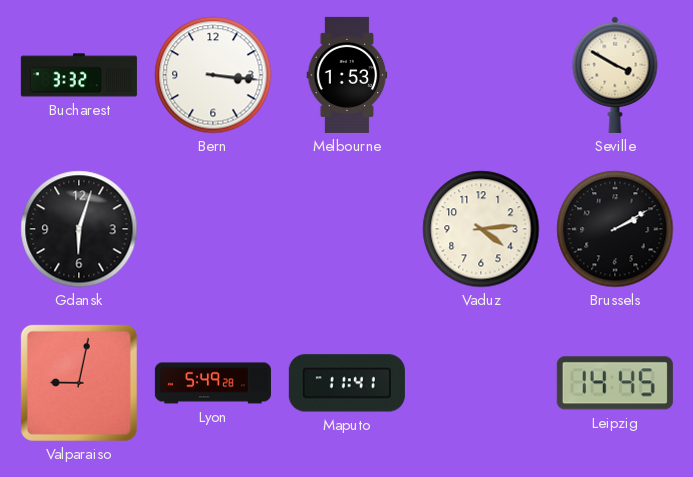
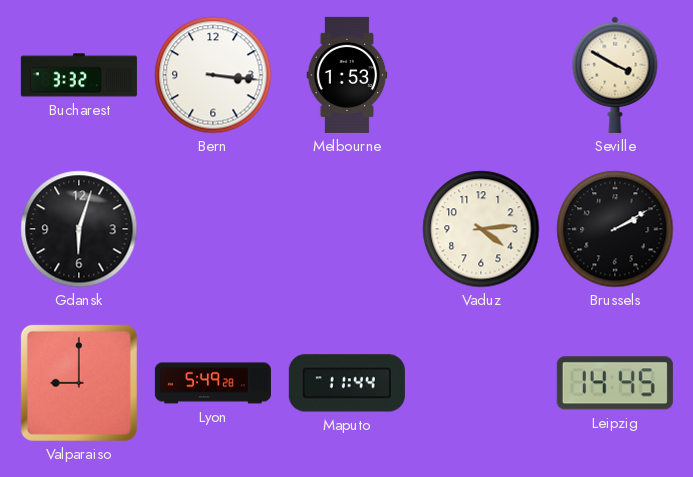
Valparaiso: 9:02 -> 9:00
Maputo: 11:41 -> 11:44
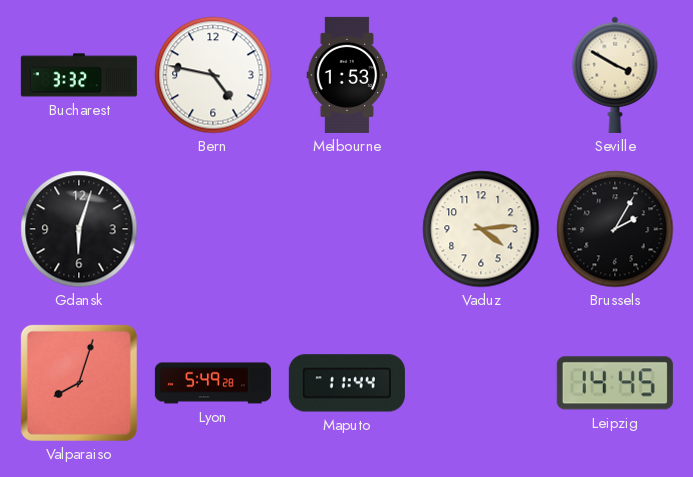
Bern: 3:16 -> 4:47
Brussels: 2:10 -> 2:05
Valparaiso: 9:00 -> 8:03
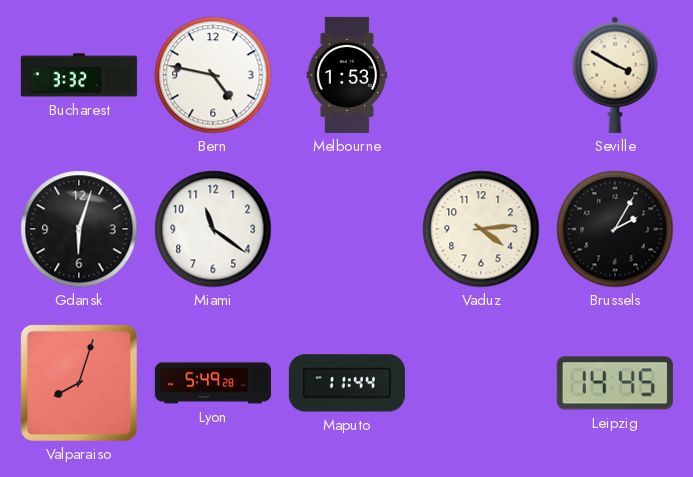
Miami: none -> 11:21
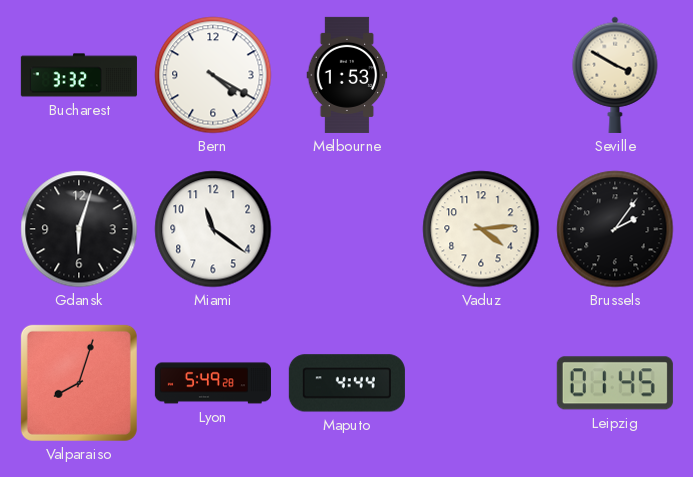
Bern: 4:47 -> 4:20
Brussels: 2:05 -> 2:06
Maputo: 11:44 -> 4:44
Leipzig: 14:45 -> 01:45
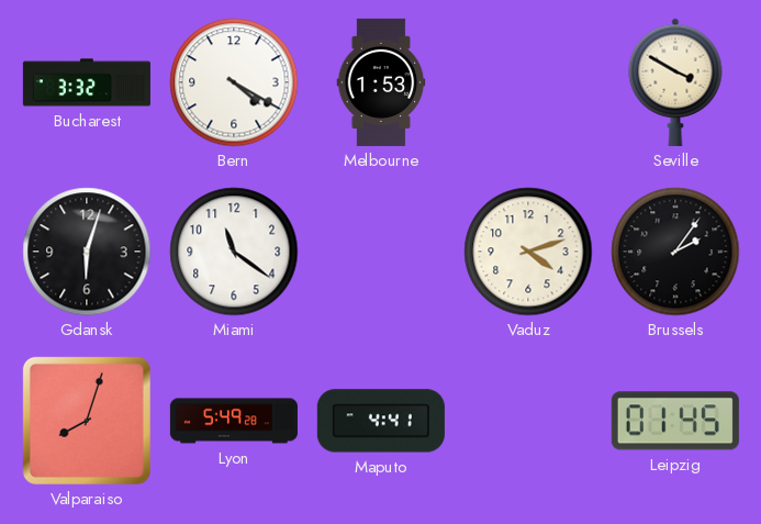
Vaduz: 4:14 -> 4:12
Maputo: 4:44 -> 4:41
